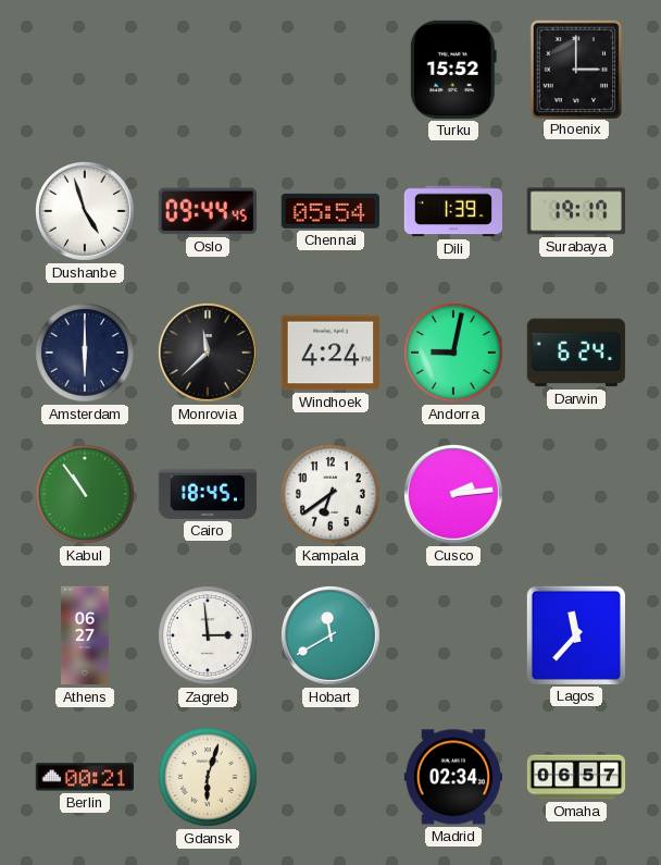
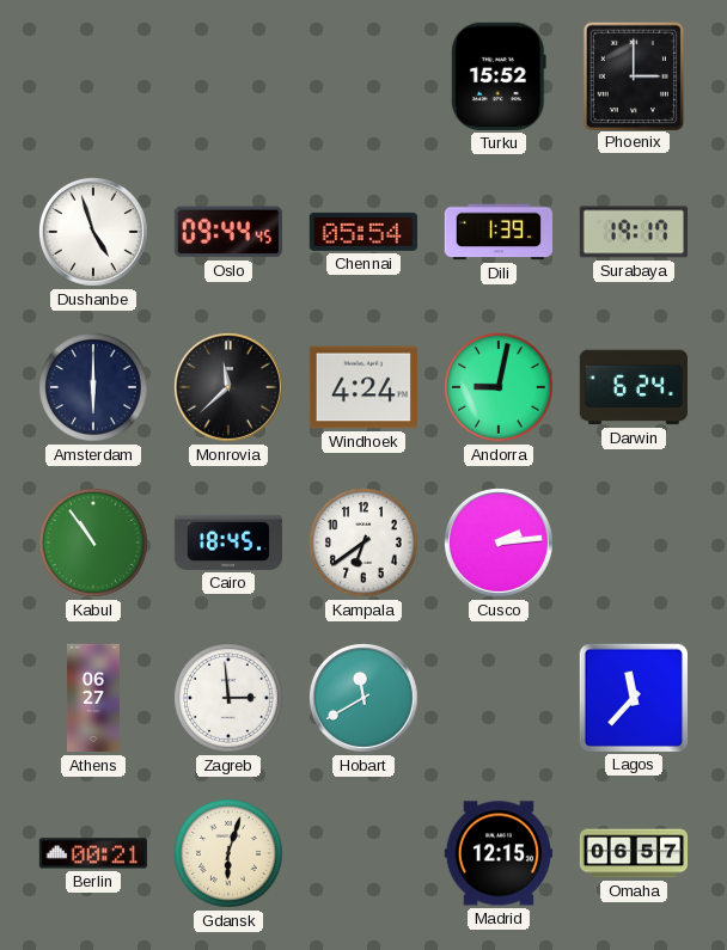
Madrid: 02:34 -> 12:15
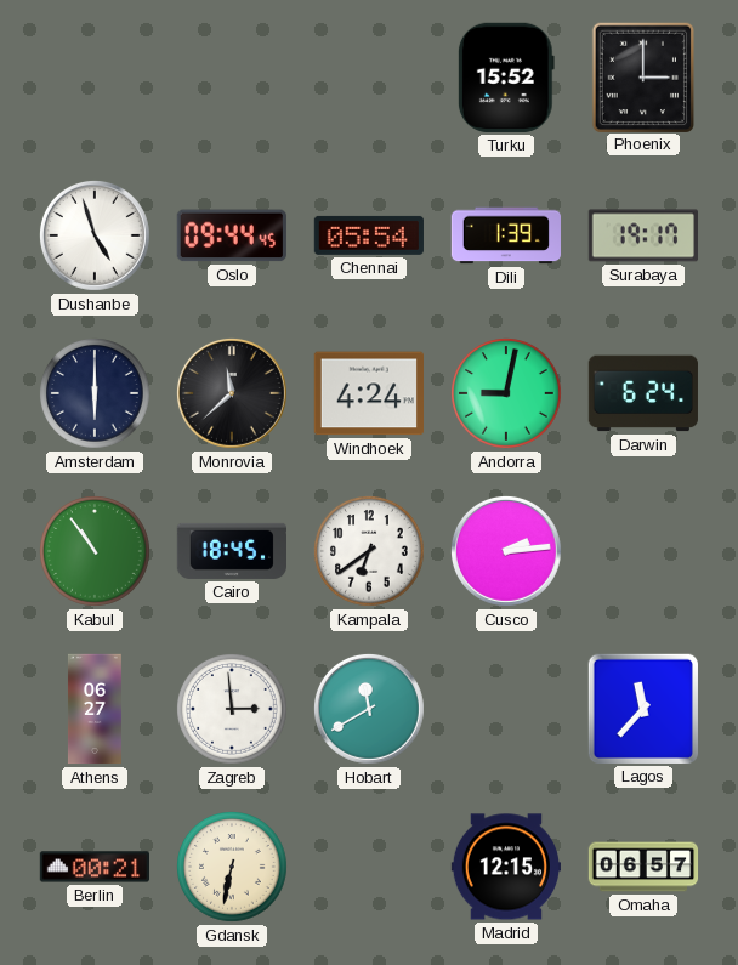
Gdansk: 6:03 -> 6:32
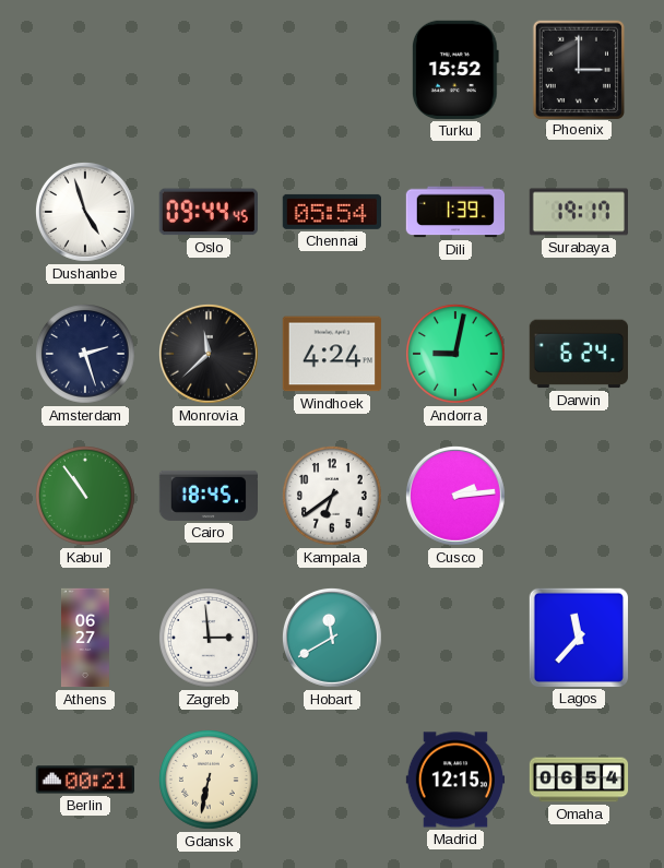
Amsterdam: 6:00 -> 2:27
Omaha: 06:57 -> 06:54
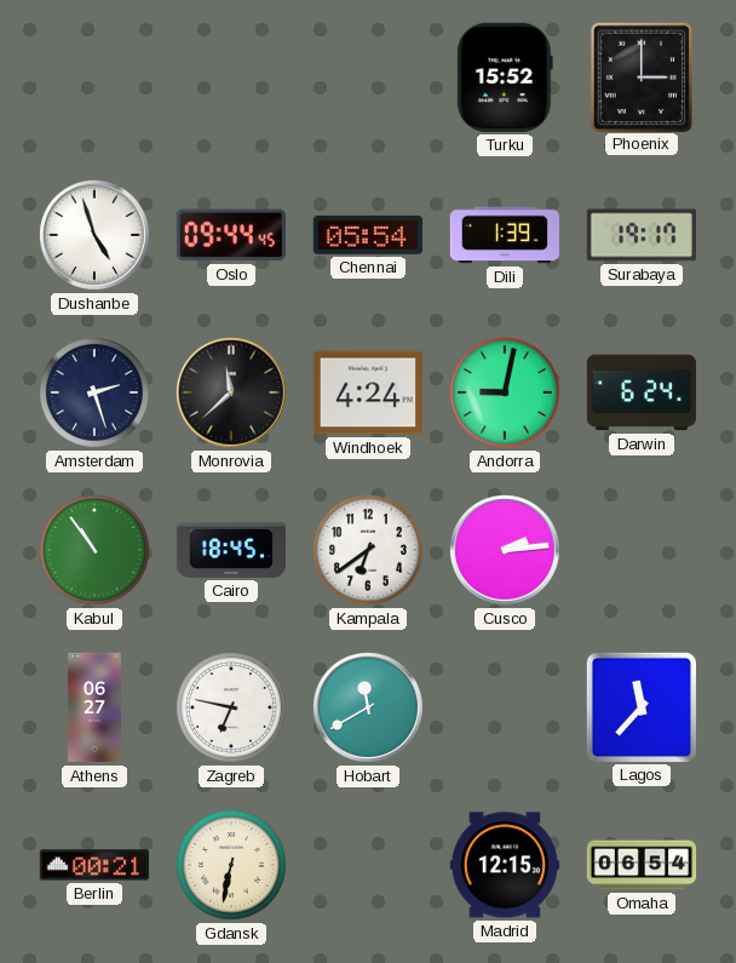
Zagreb: 2:59 -> 6:47
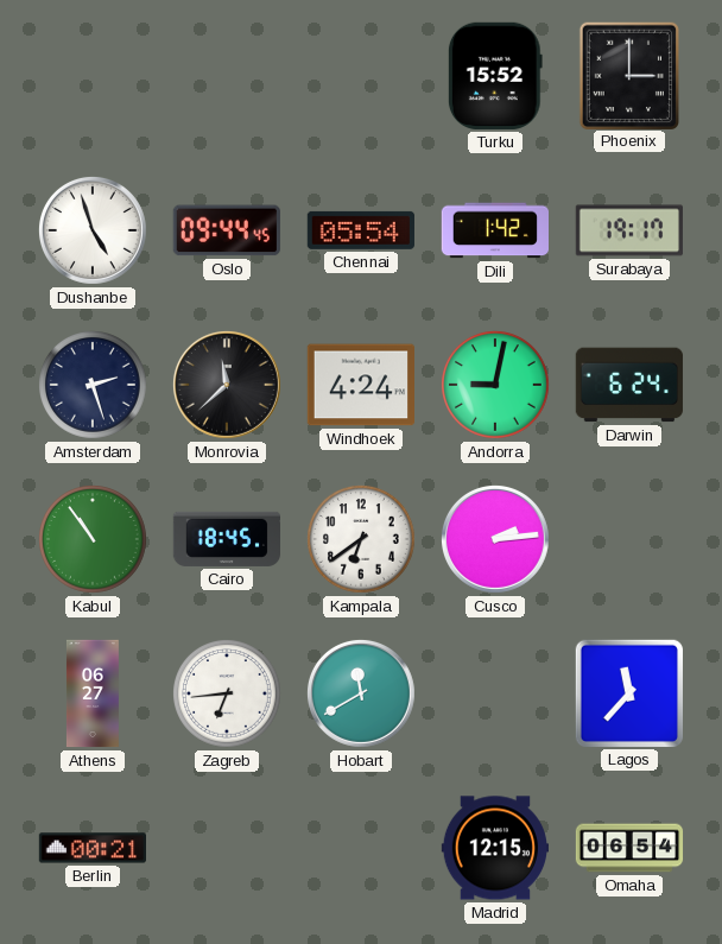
Dili: 1:39 -> 1:42
Zagreb: 6:47 -> 6:44
Gdansk: 6:32 -> none
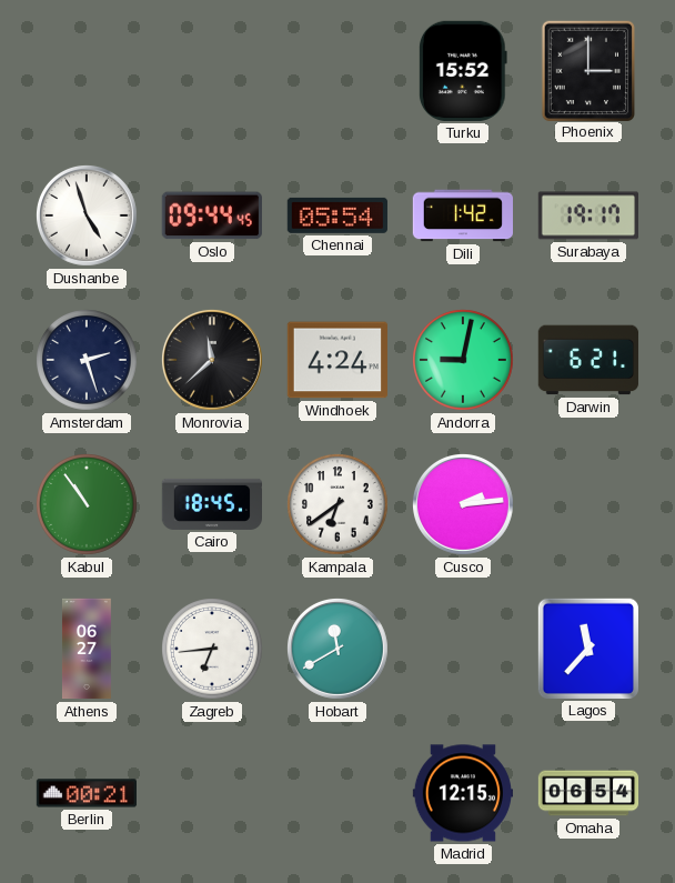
Darwin: 6:24 -> 6:21
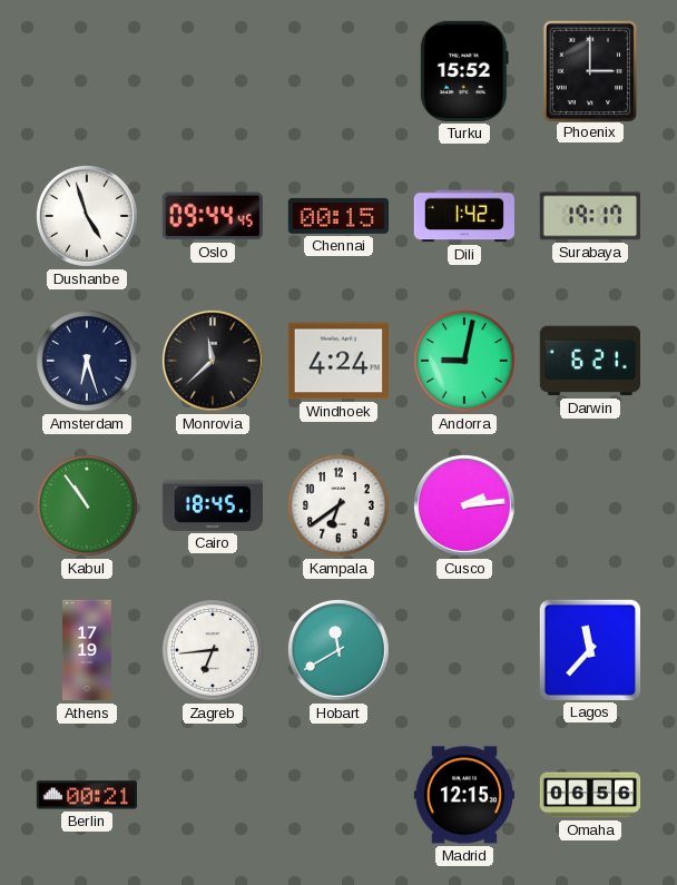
Chennai: 05:54 -> 00:15
Amsterdam: 2:27 -> 6:27
Athens: 06:27 -> 17:19
Omaha: 06:54 -> 06:56
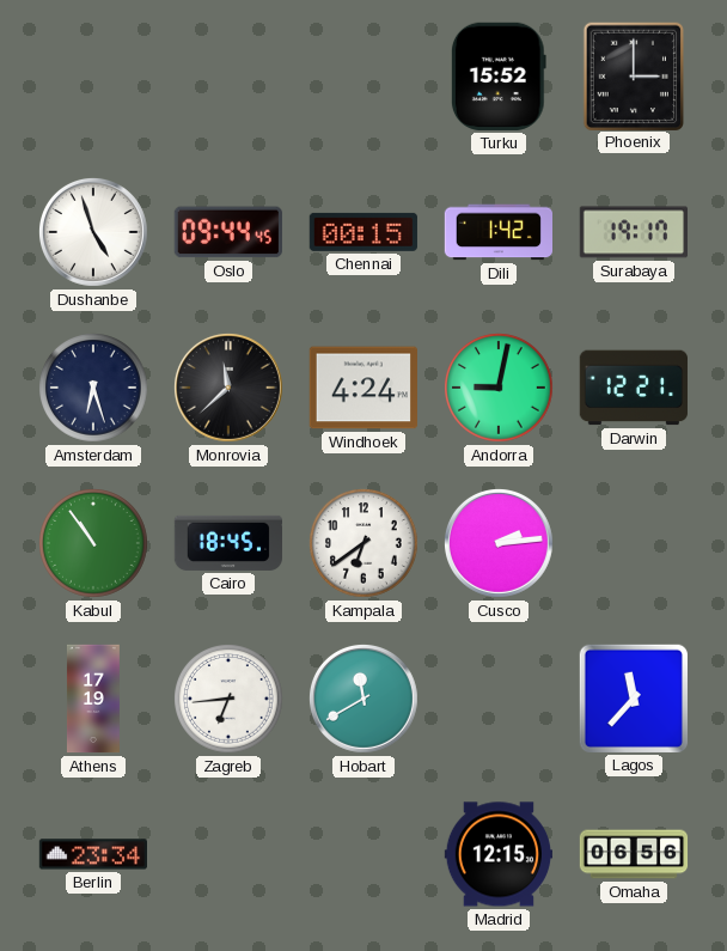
Darwin: 6:21 -> 12:21
Berlin: 00:21 -> 23:34
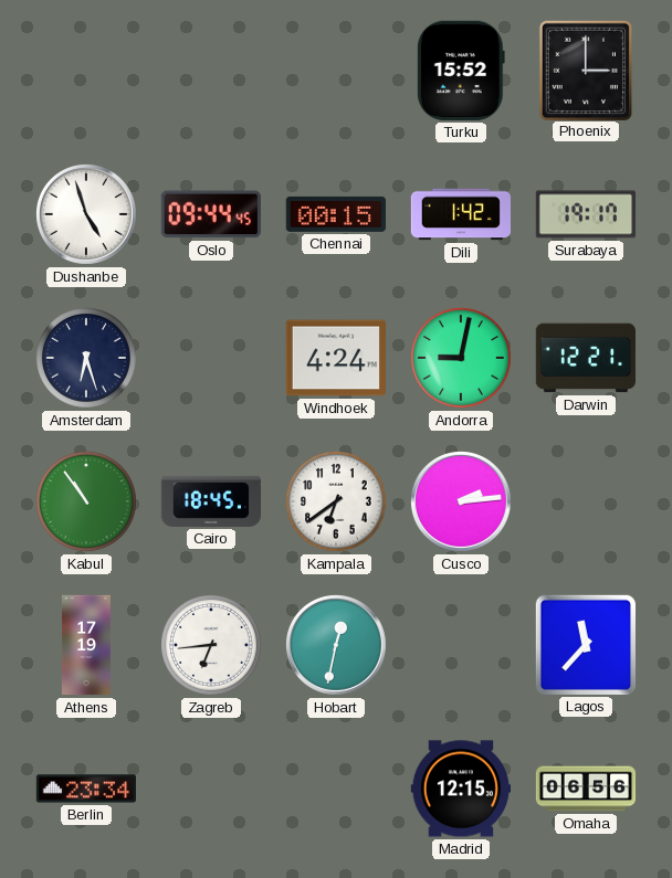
Monrovia: 11:38 -> none
Hobart: 11:40 -> 12:32
